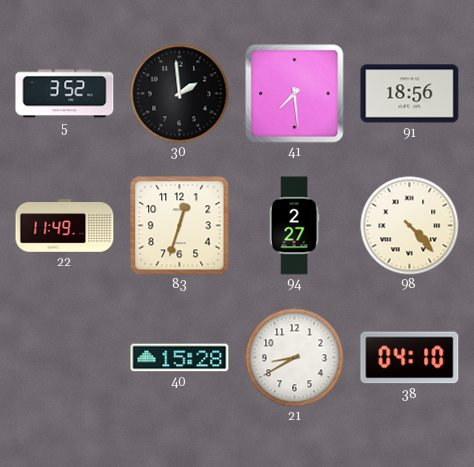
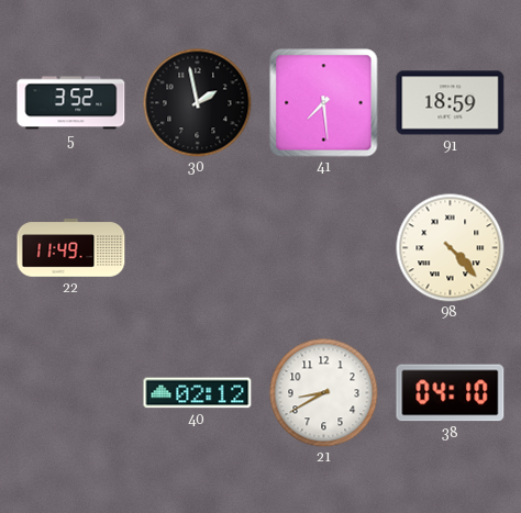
30: 1:59 -> 1:58
91: 18:56 -> 18:59
83: 12:33 -> none
94: 2:27 -> none
40: 15:28 -> 02:12
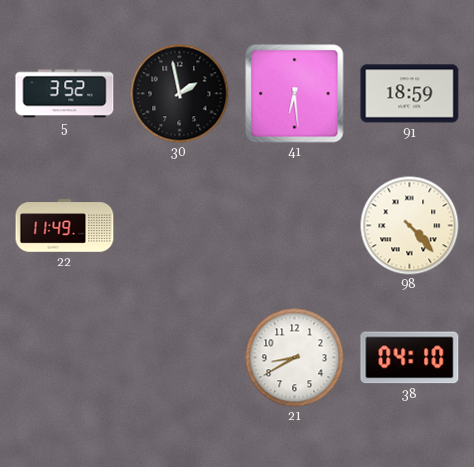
41: 7:29 -> 6:29
40: 02:12 -> none
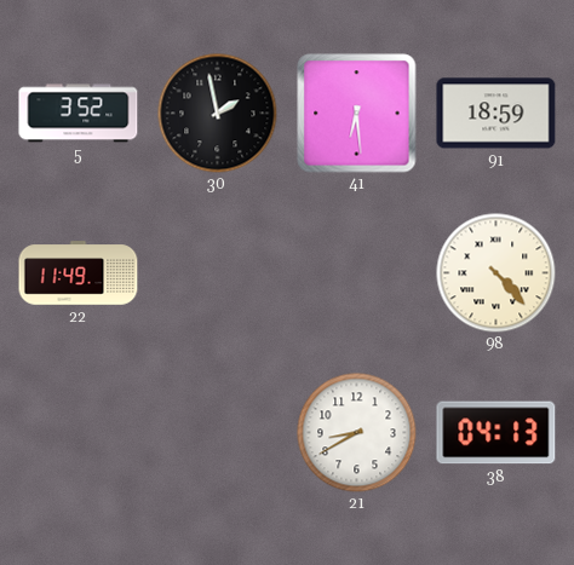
38: 04:10 -> 04:13
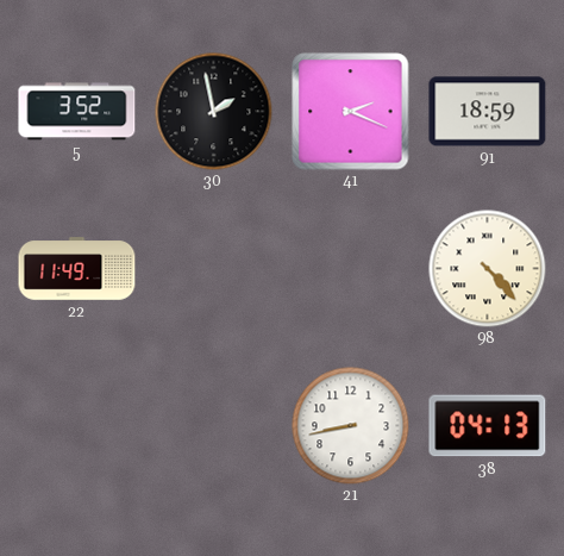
41: 6:29 -> 2:19
21: 8:40 -> 8:43
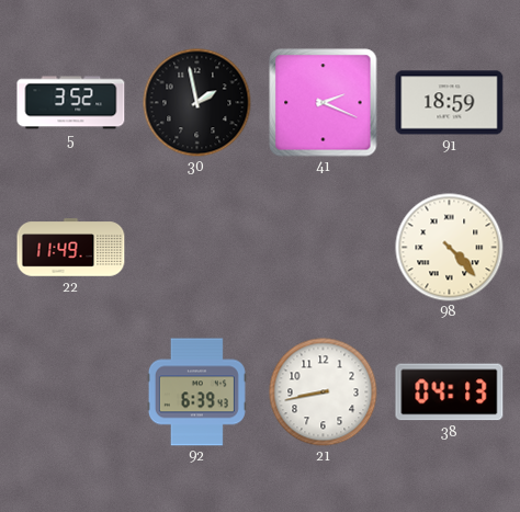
92: none -> 6:39
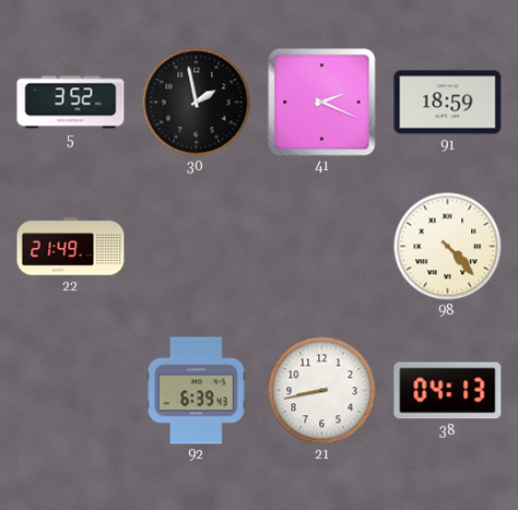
22: 11:49 -> 21:49
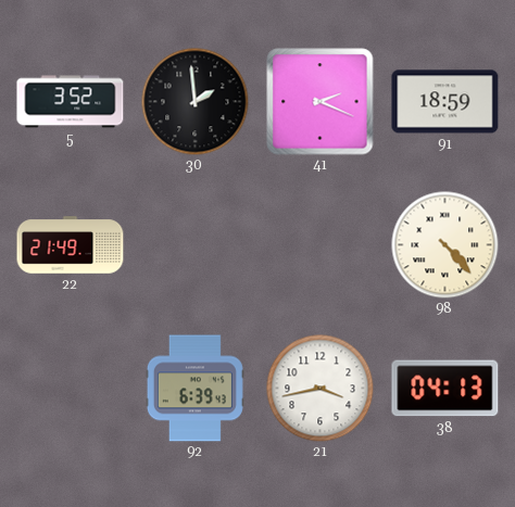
30: 1:58 -> 1:59
21: 8:43 -> 3:43
